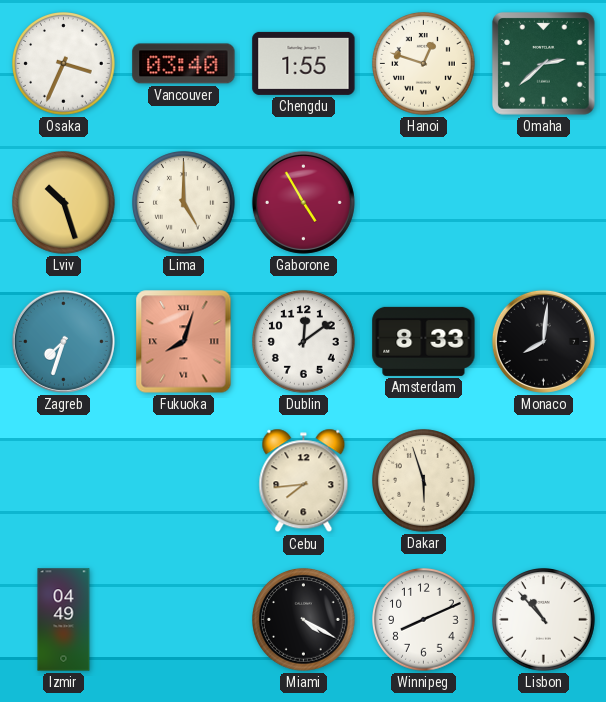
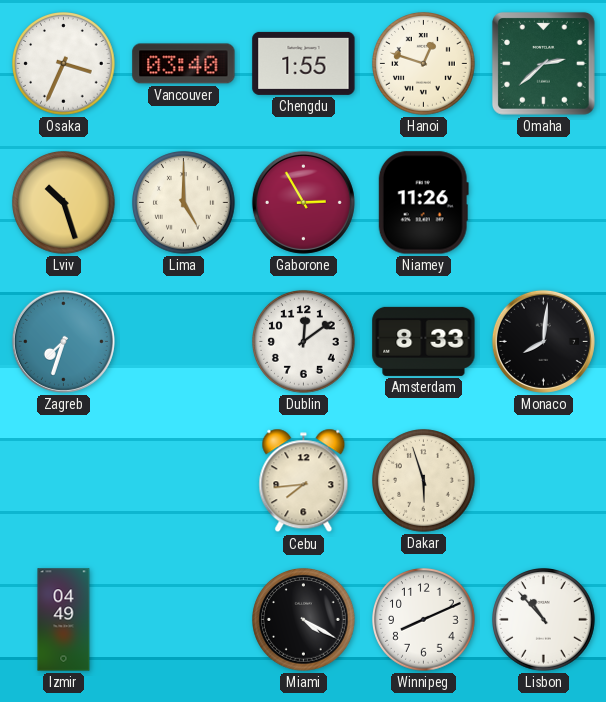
Gaborone: 4:55 -> 2:55
Niamey: none -> 11:26
Fukuoka: 8:03 -> none
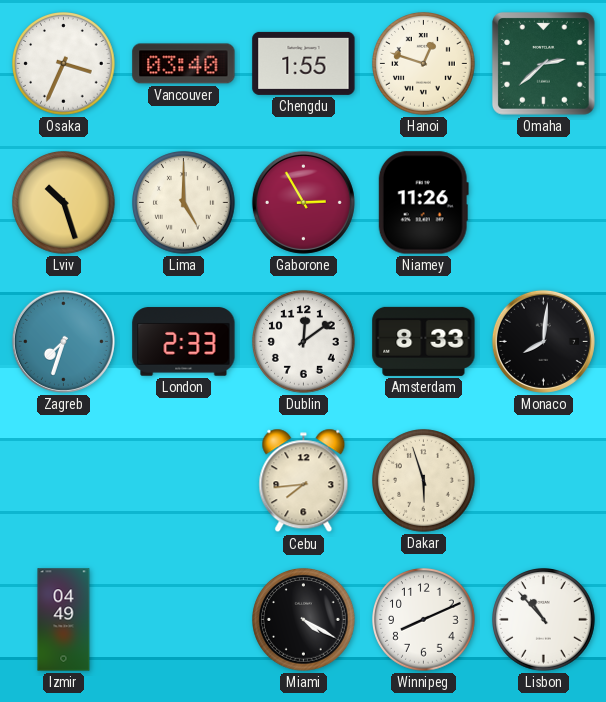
London: none -> 2:33
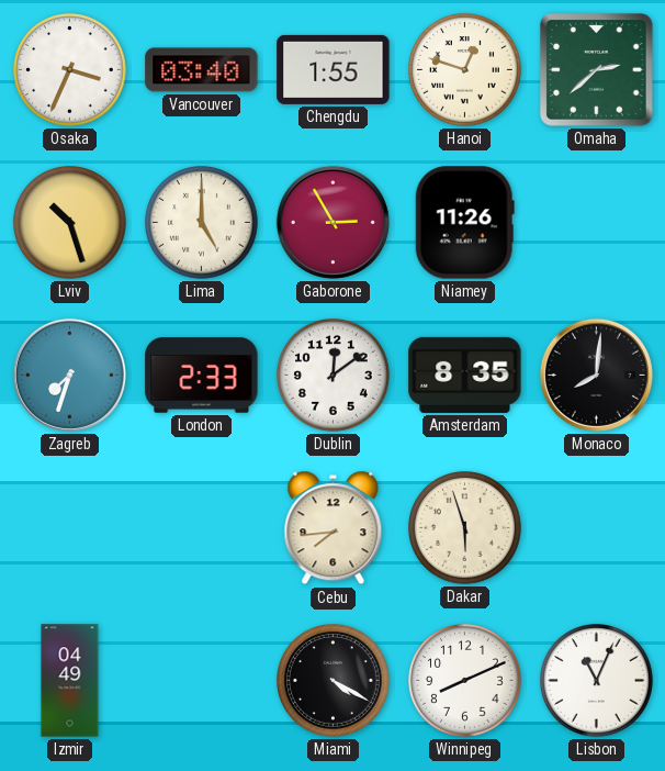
Amsterdam: 8:33 -> 8:35
Lisbon: 10:53 -> 11:04
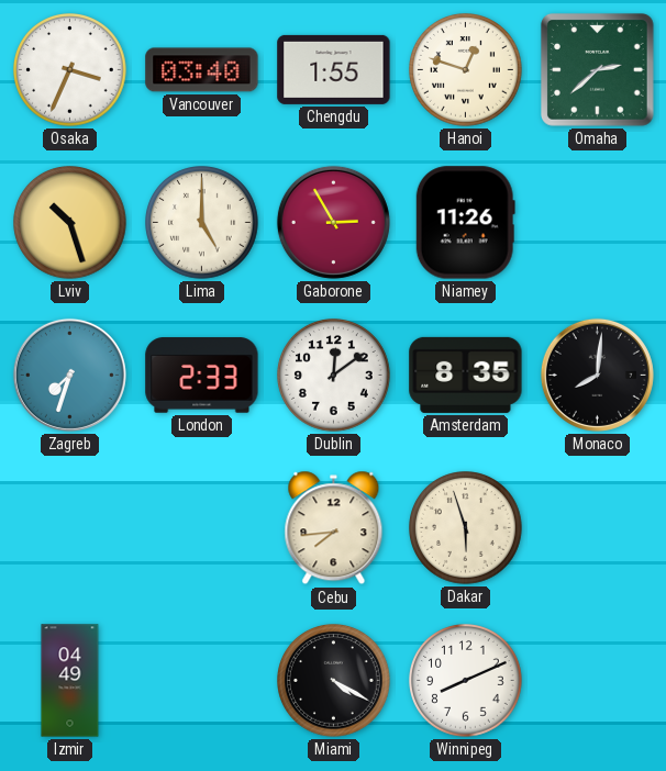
Lisbon: 11:04 -> none
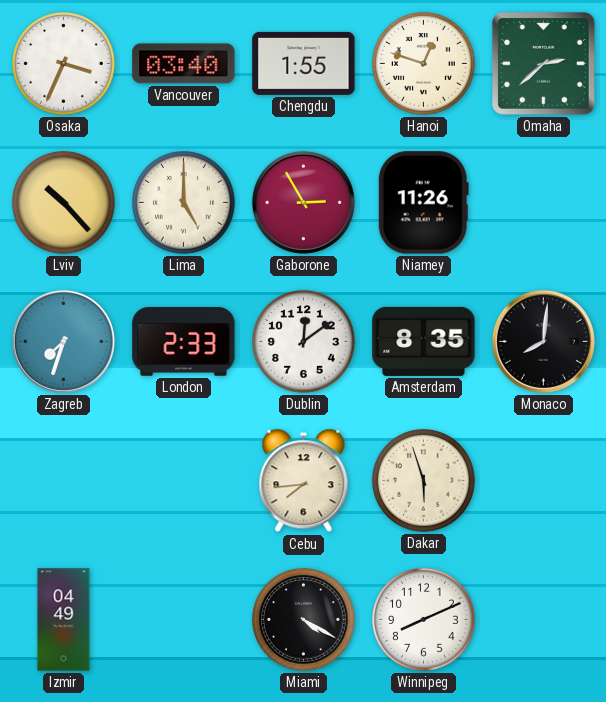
Lviv: 10:27 -> 10:23
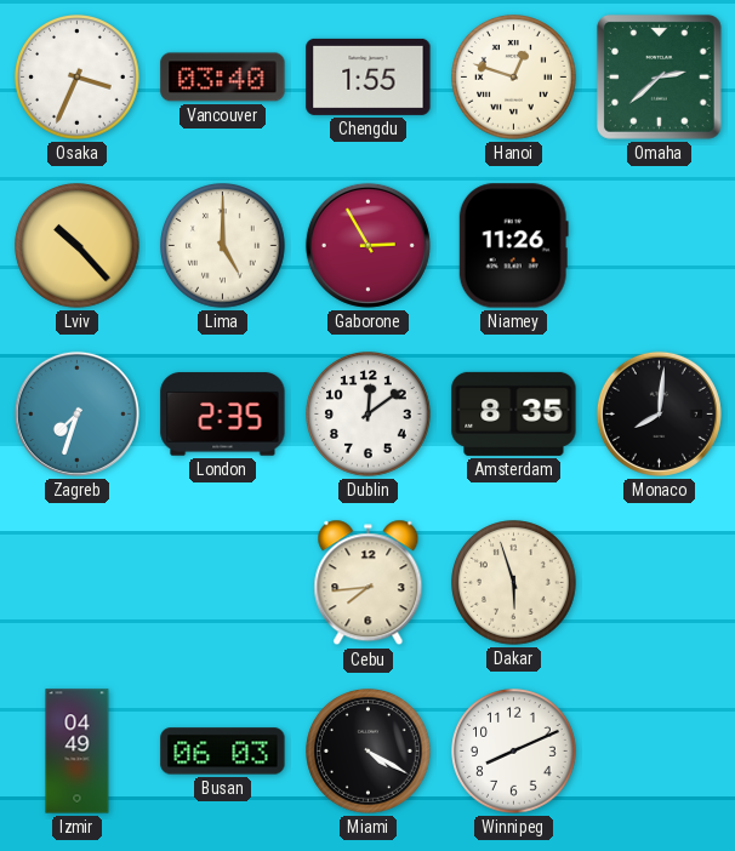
London: 2:33 -> 2:35
Busan: none -> 06:03
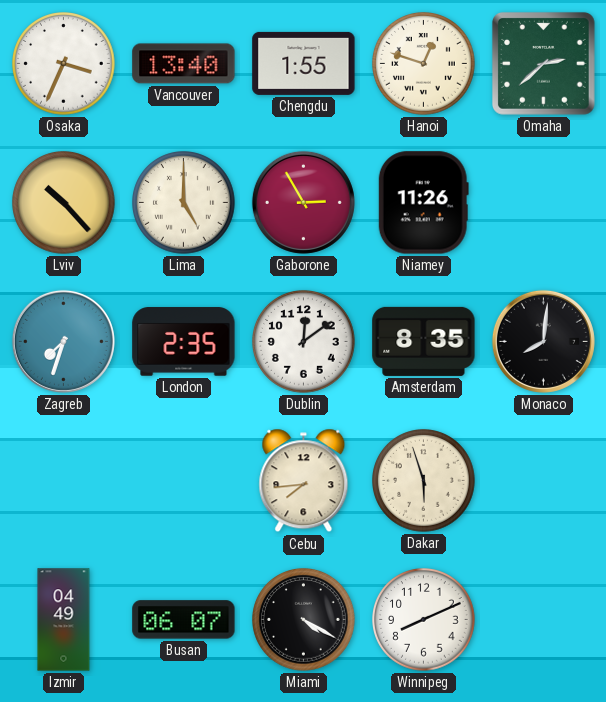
Vancouver: 03:40 -> 13:40
Busan: 06:03 -> 06:07
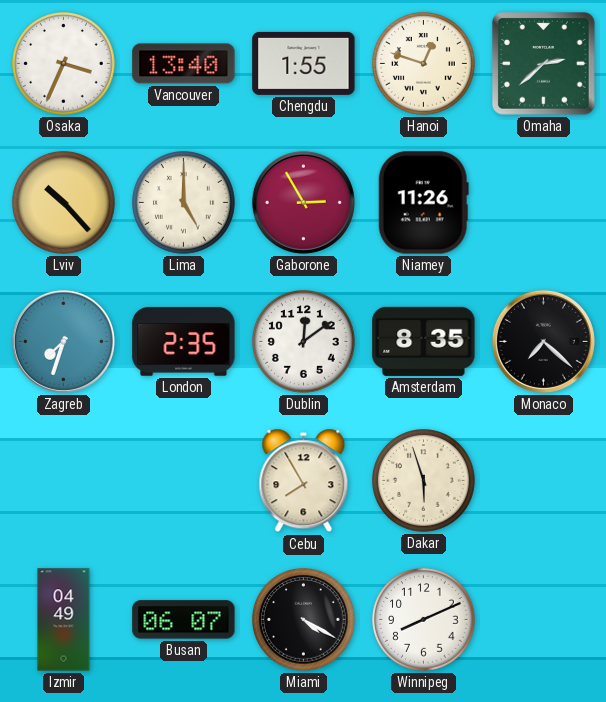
Monaco: 8:01 -> 7:22
Cebu: 7:44 -> 7:55
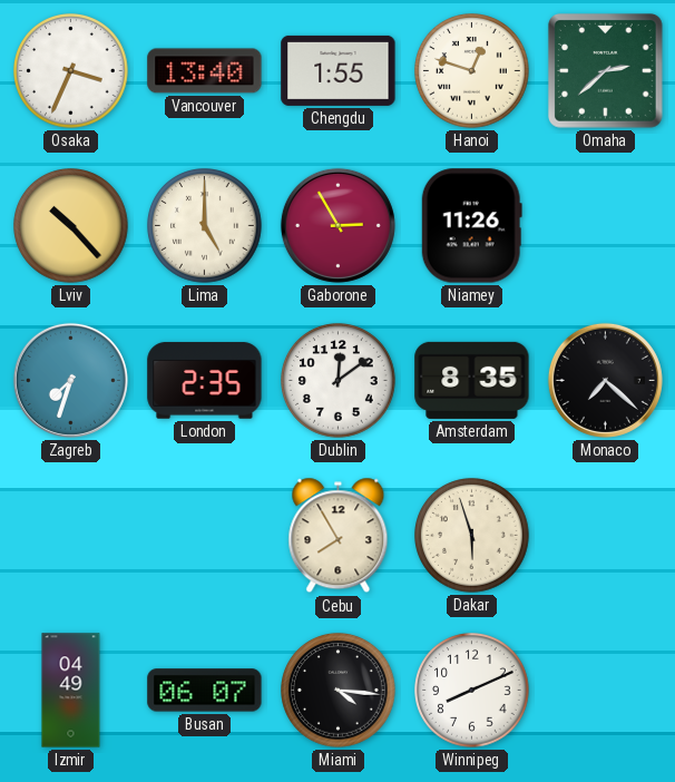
Miami: 4:20 -> 4:16
